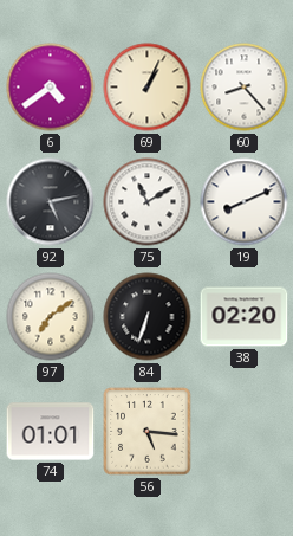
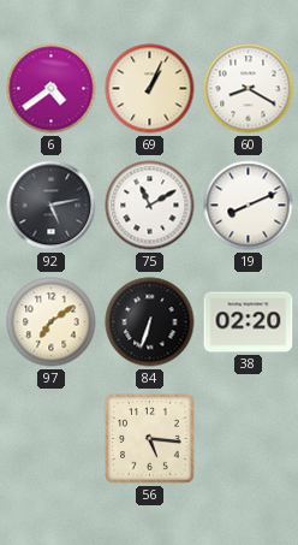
60: 8:23 -> 8:20
74: 01:01 -> none
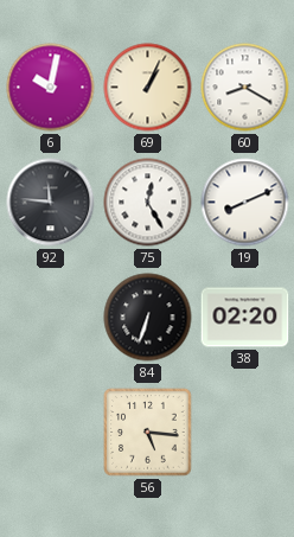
6: 4:39 -> 10:02
92: 5:13 -> 11:46
75: 11:10 -> 12:25
97: 7:09 -> none
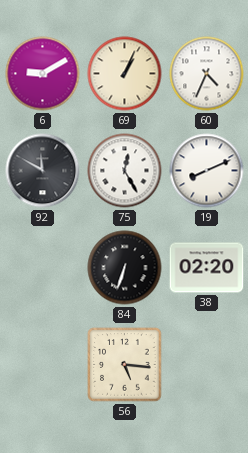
6: 10:02 -> 9:10
60: 8:20 -> 4:34
92: 11:46 -> 11:50
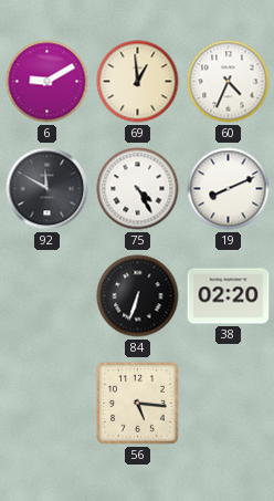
69: 1:04 -> 12:59
75: 12:25 -> 4:25
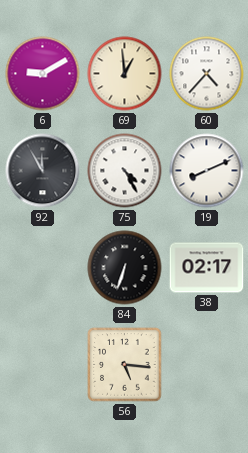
60: 4:34 -> 4:37
92: 11:50 -> 11:55
38: 02:20 -> 02:17
